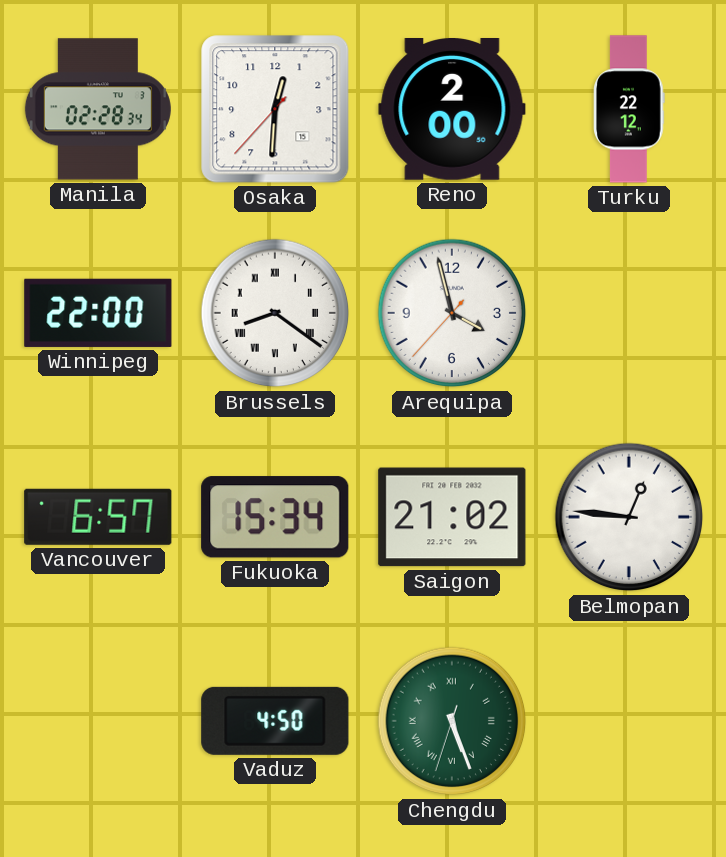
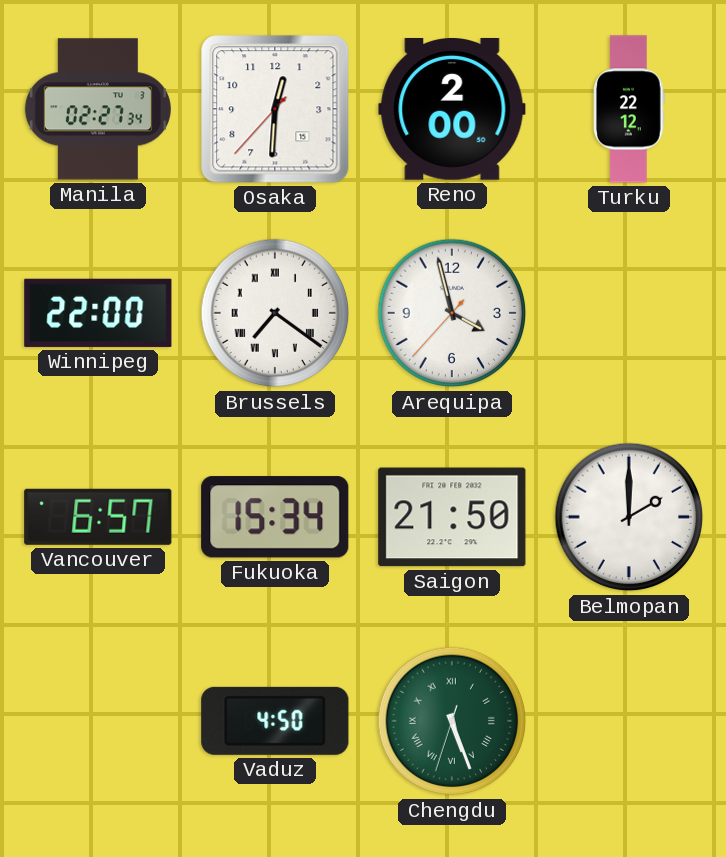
Manila: 02:28 -> 02:27
Brussels: 8:21 -> 7:21
Saigon: 21:02 -> 21:50
Belmopan: 12:46 -> 2:00
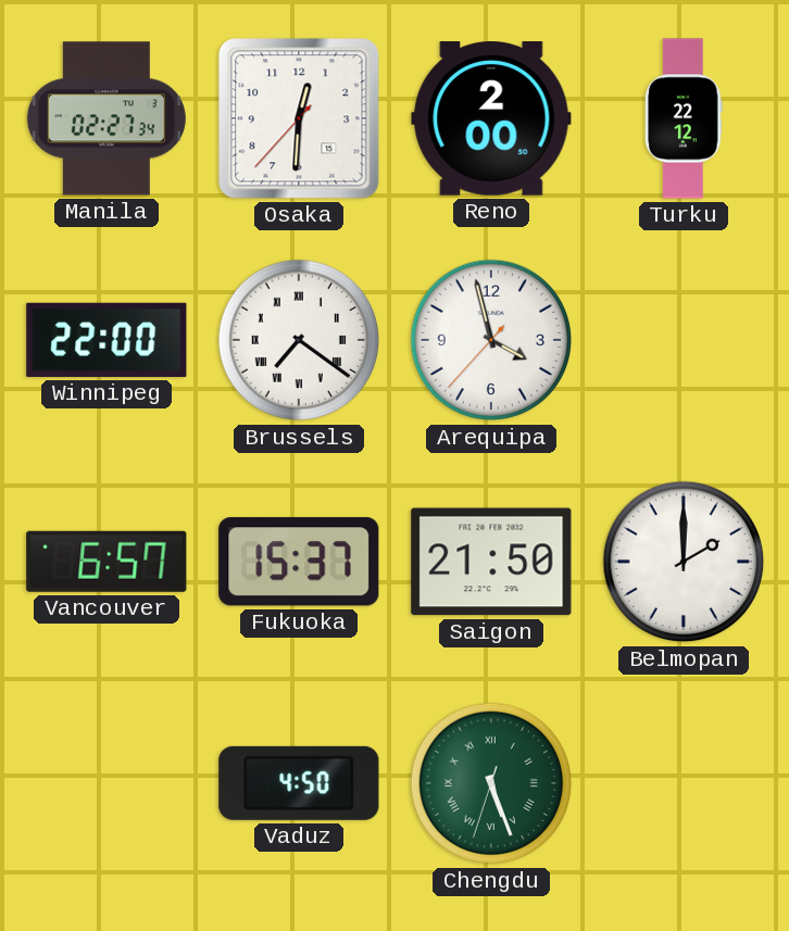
Fukuoka: 15:34 -> 15:37
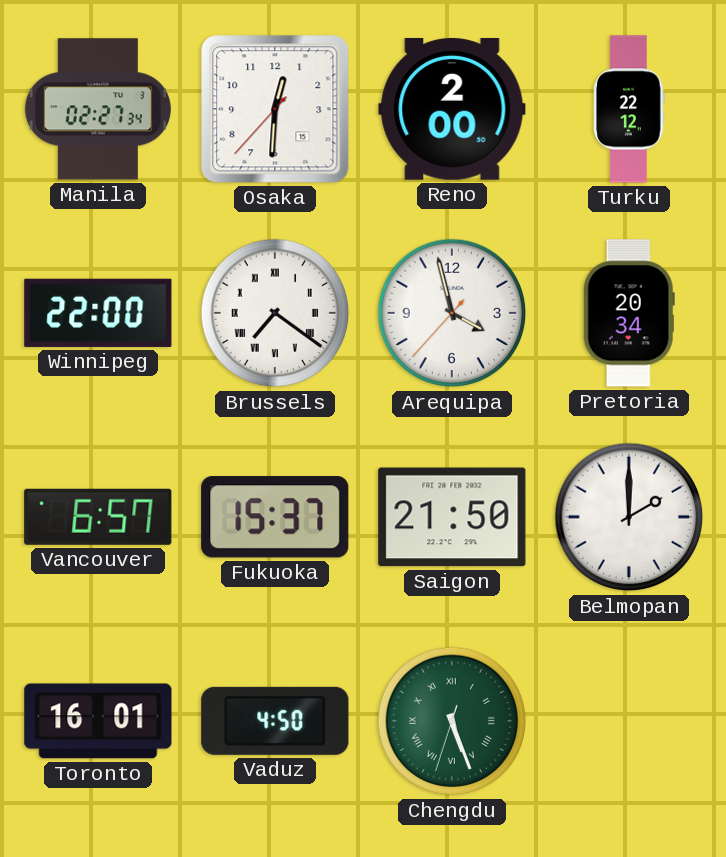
Pretoria: none -> 20:34
Toronto: none -> 16:01
